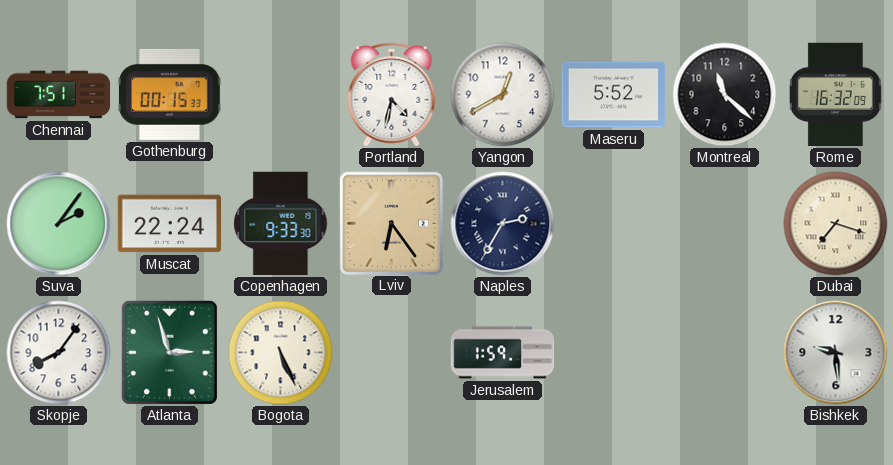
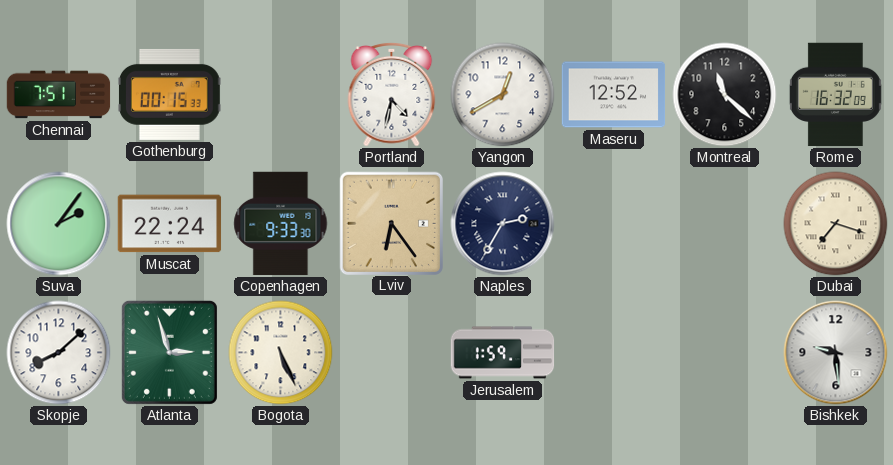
Maseru: 5:52 -> 12:52
Skopje: 8:06 -> 8:08
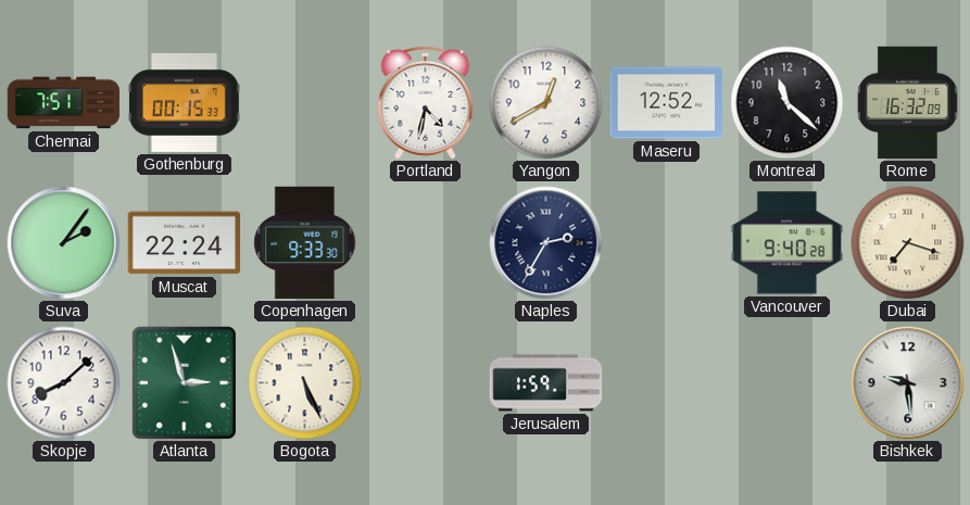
Lviv: 6:24 -> none
Vancouver: none -> 9:40
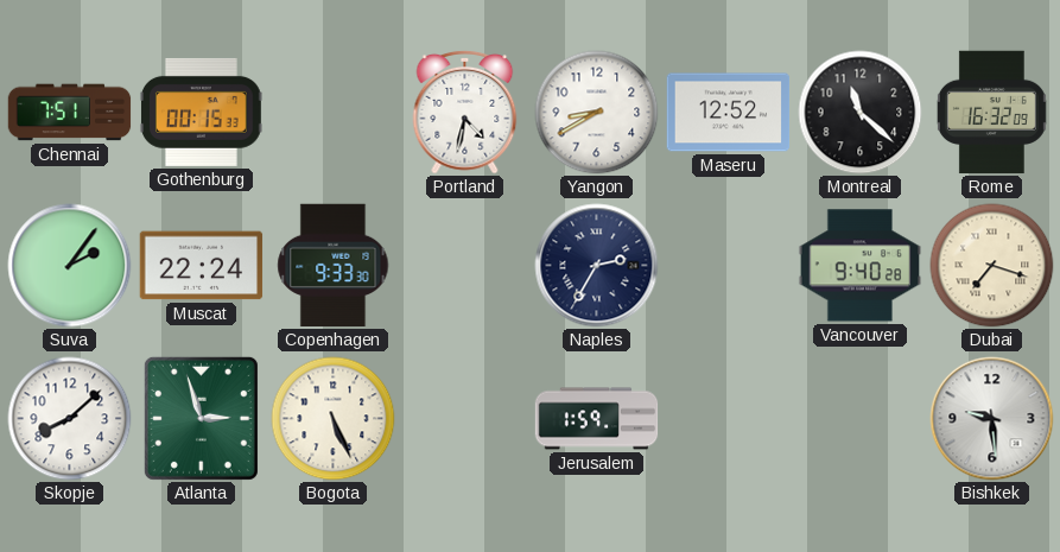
Yangon: 12:40 -> 8:40
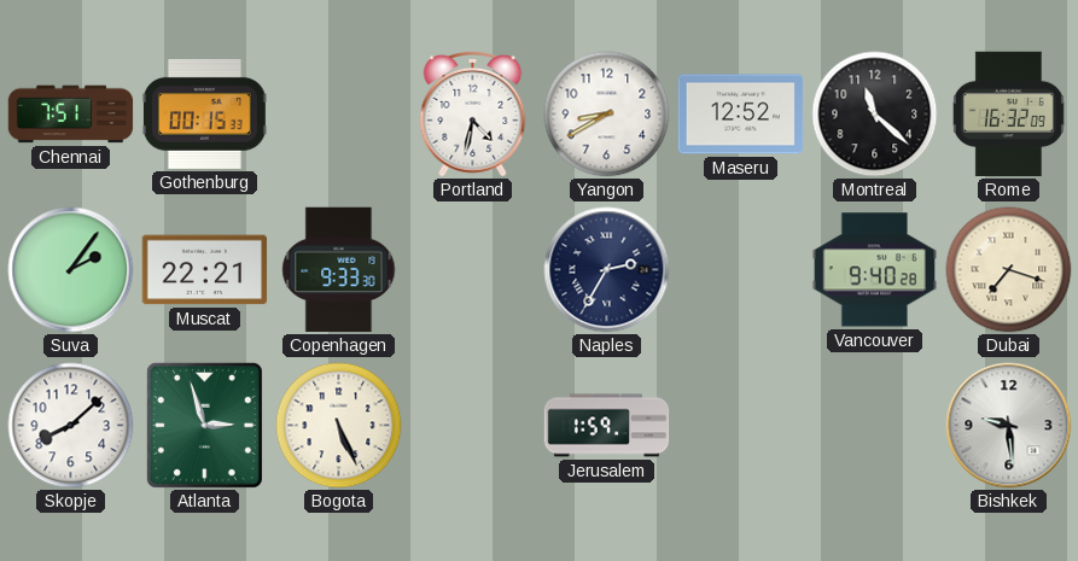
Muscat: 22:24 -> 22:21
